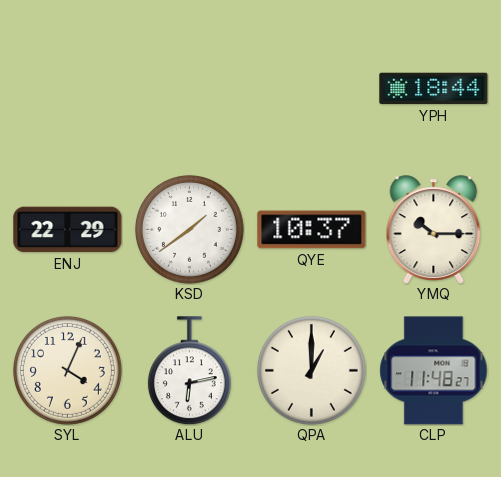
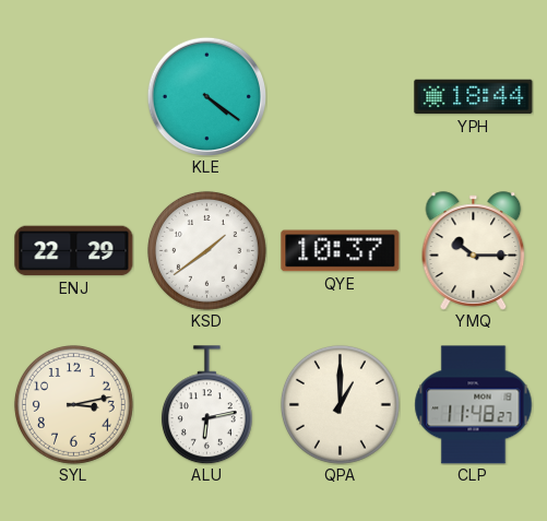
KLE: none -> 4:21
SYL: 4:04 -> 3:13
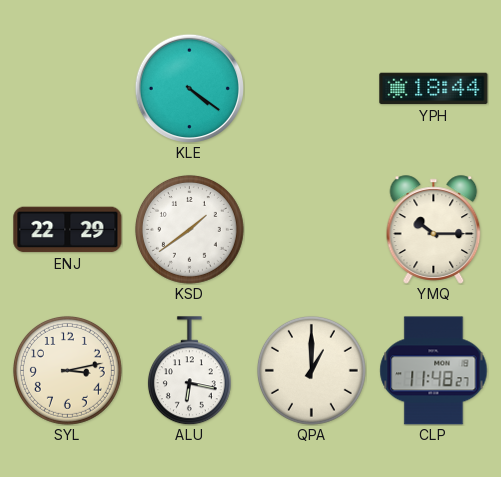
QYE: 10:37 -> none
ALU: 6:13 -> 6:17
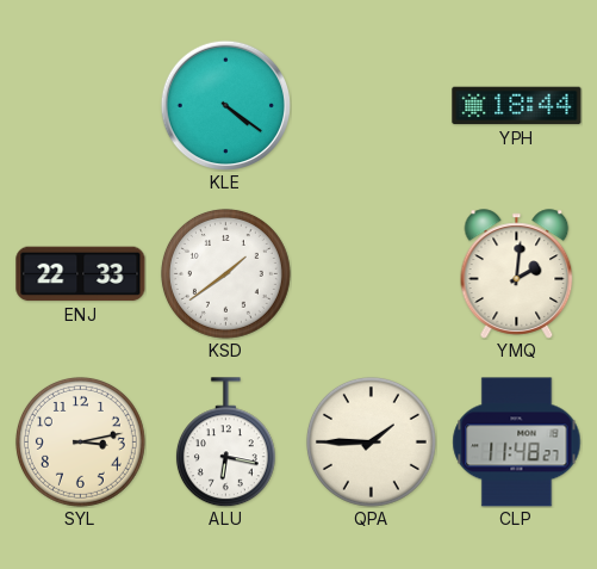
ENJ: 22:29 -> 22:33
YMQ: 10:15 -> 2:01
QPA: 1:00 -> 1:45
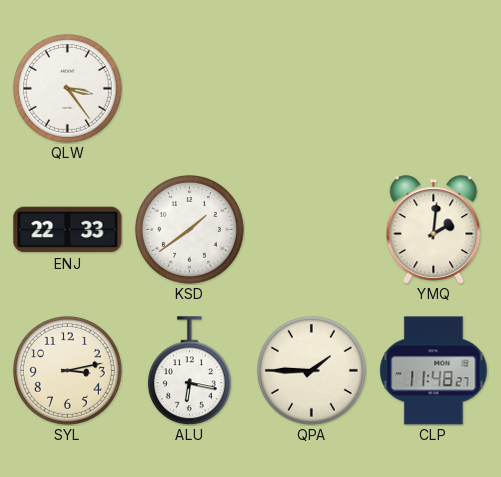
QLW: none -> 3:24
KLE: 4:21 -> none
YPH: 18:44 -> none
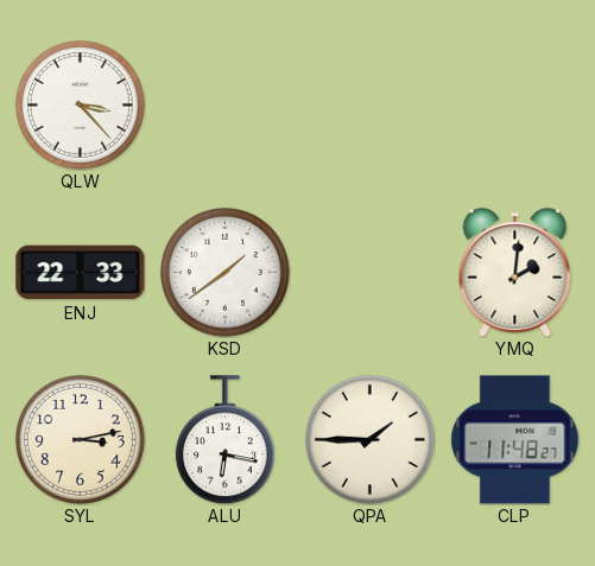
QLW: 3:24 -> 3:23
